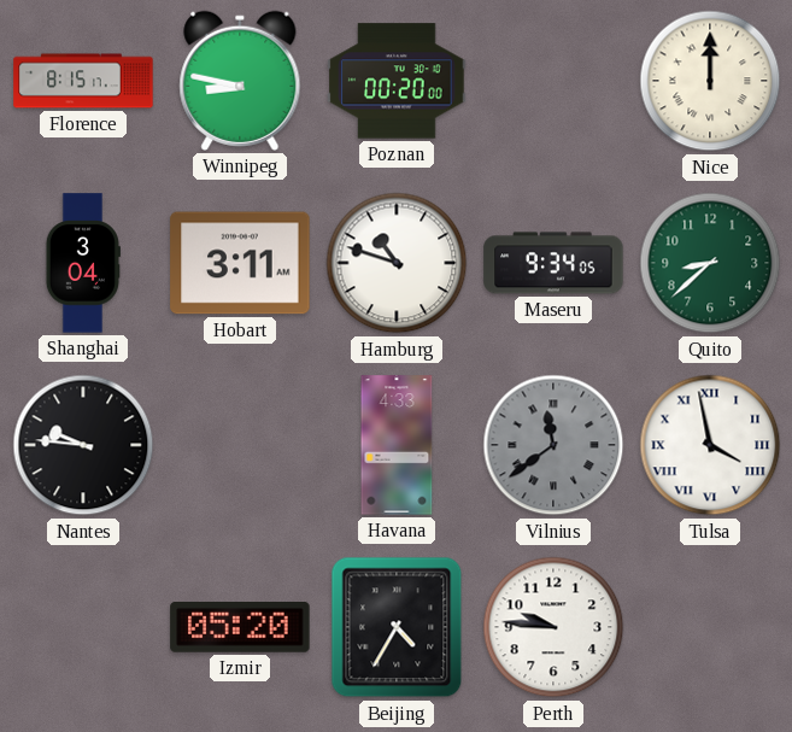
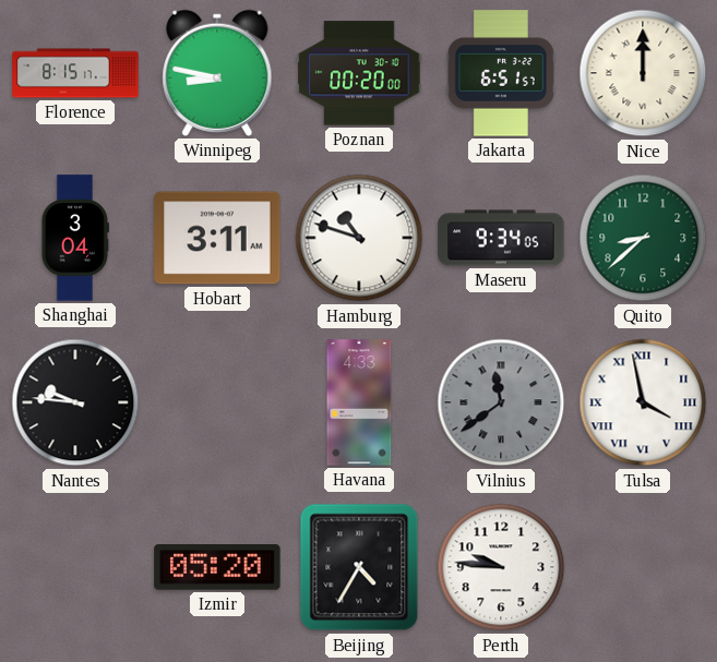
Jakarta: none -> 6:51
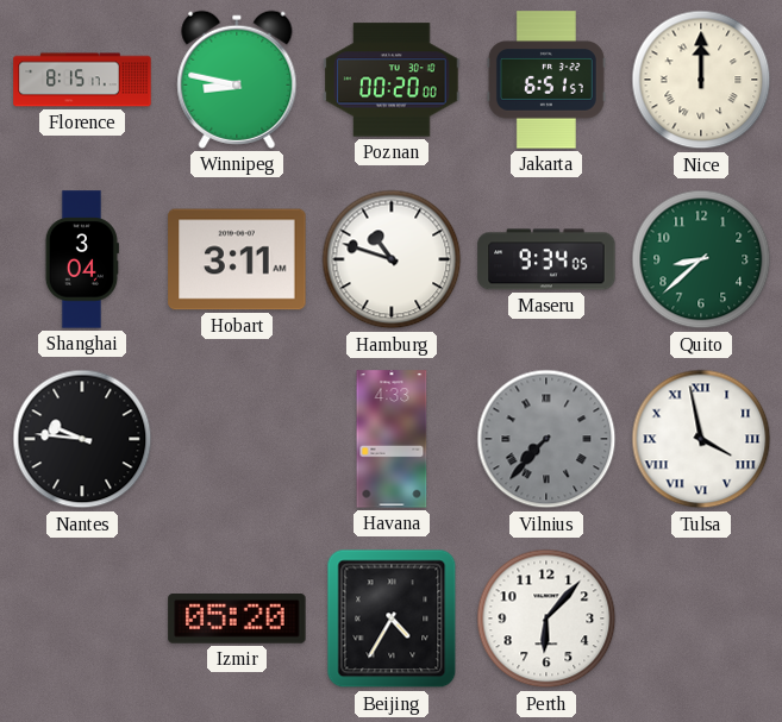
Vilnius: 11:39 -> 7:37
Perth: 9:46 -> 6:07
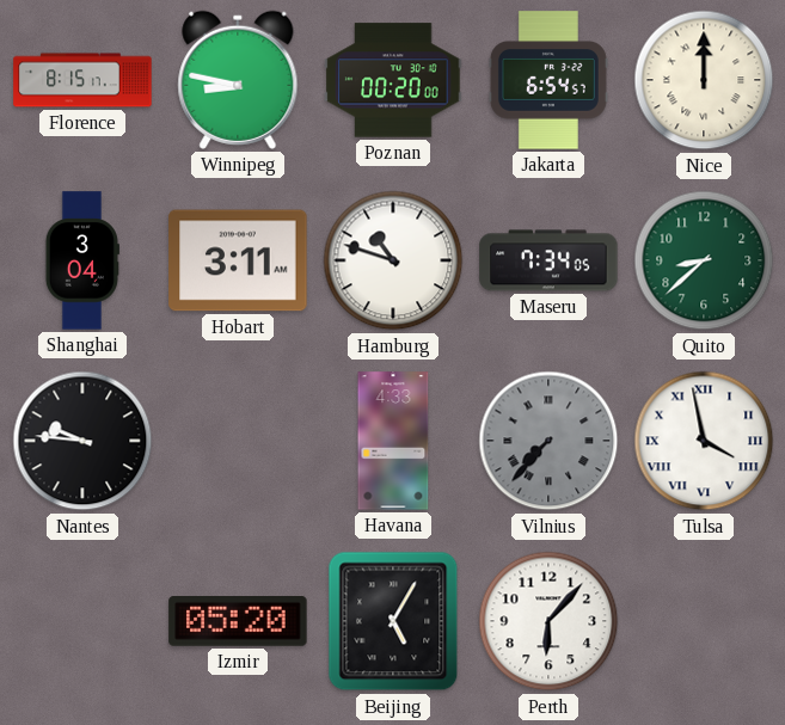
Jakarta: 6:51 -> 6:54
Maseru: 9:34 -> 7:34
Beijing: 4:35 -> 5:05
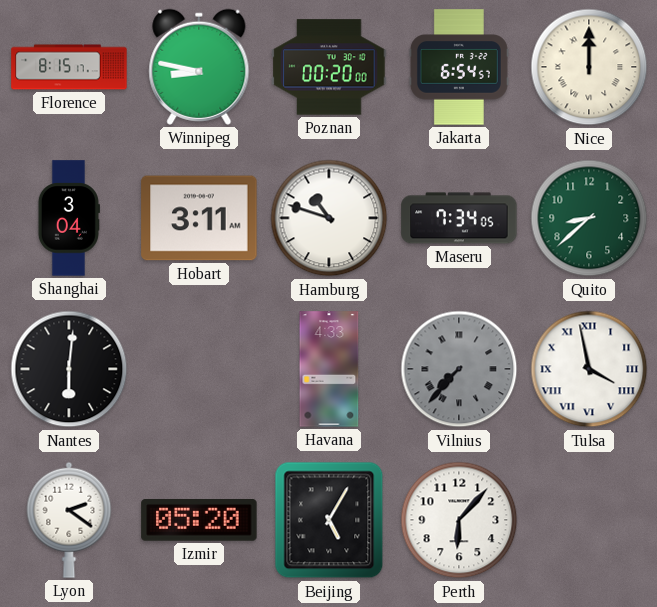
Nantes: 9:46 -> 6:01
Lyon: none -> 2:21
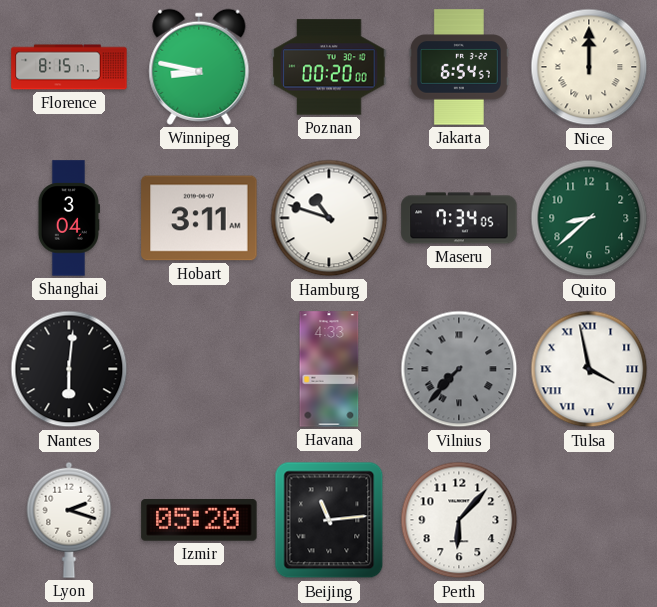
Lyon: 2:21 -> 2:18
Beijing: 5:05 -> 11:14
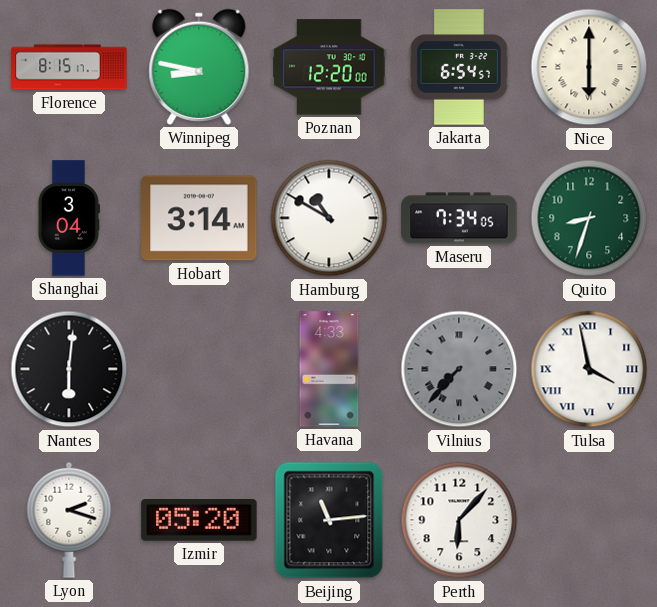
Poznan: 00:20 -> 12:20
Nice: 12:00 -> 6:00
Hobart: 3:11 -> 3:14
Hamburg: 10:48 -> 10:50
Quito: 8:38 -> 8:33
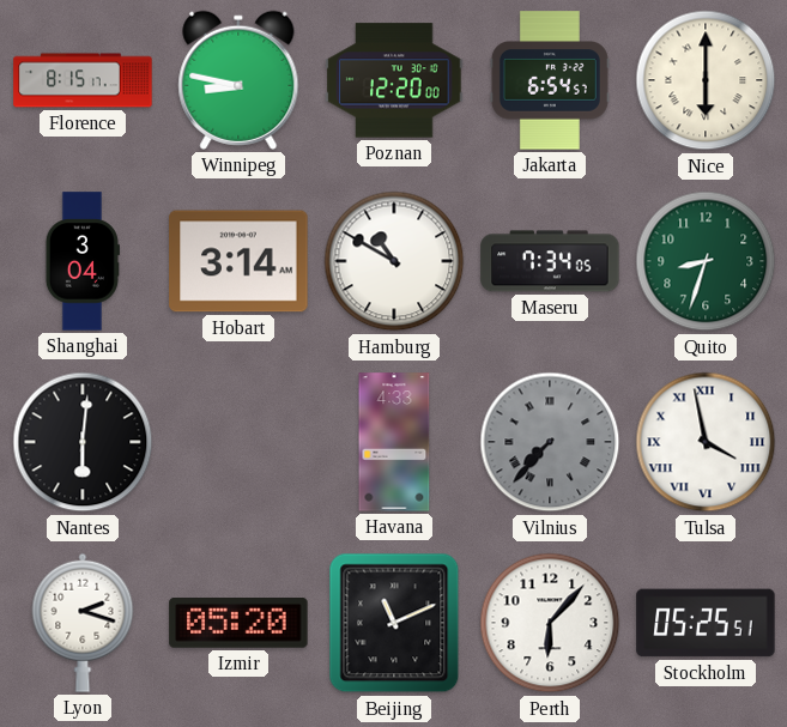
Beijing: 11:14 -> 11:11
Stockholm: none -> 05:25
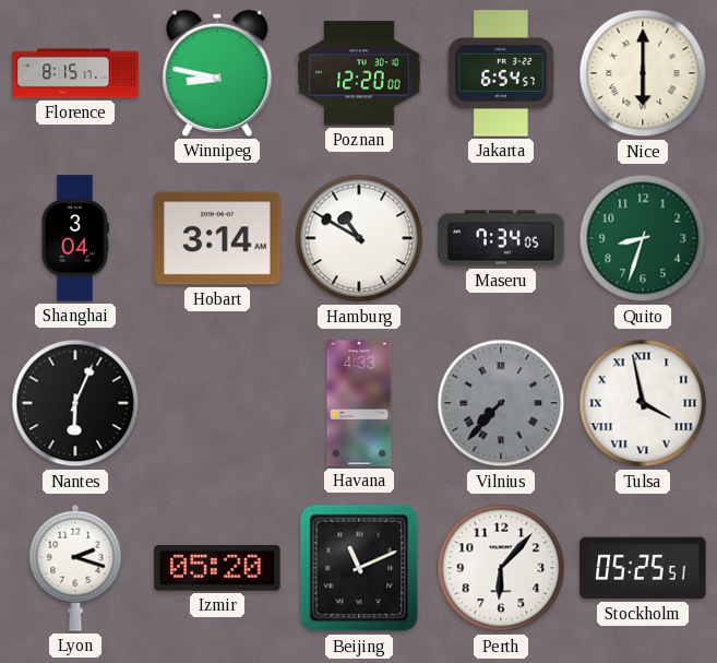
Nantes: 6:01 -> 6:04
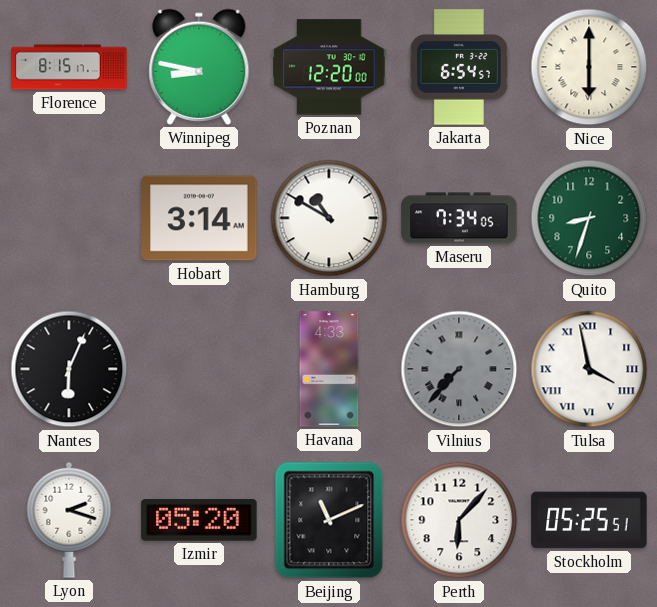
Shanghai: 3:04 -> none
